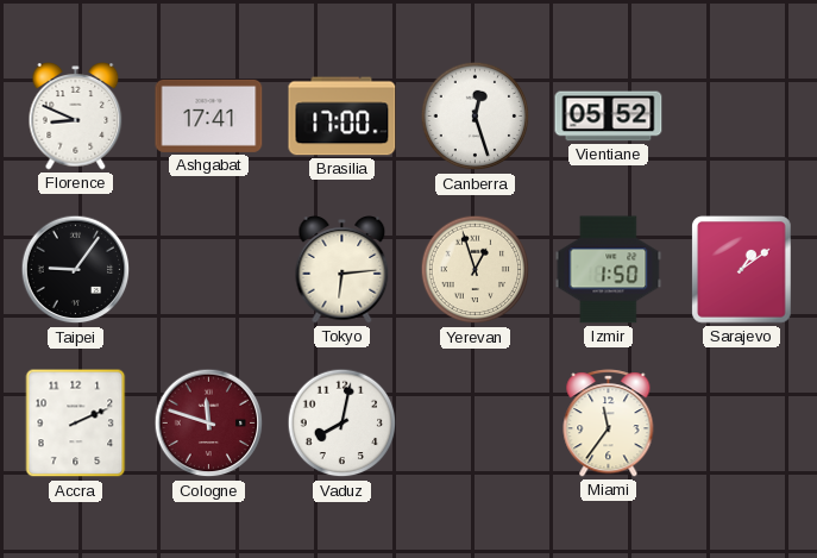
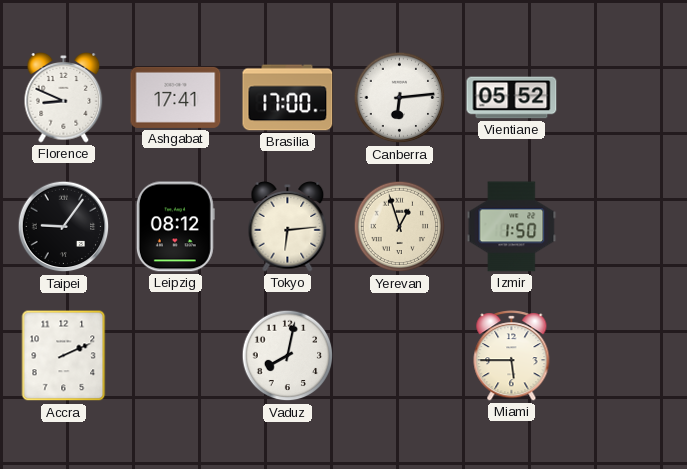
Canberra: 12:27 -> 6:14
Leipzig: none -> 08:12
Sarajevo: 1:09 -> none
Cologne: 11:48 -> none
Miami: 11:36 -> 5:45
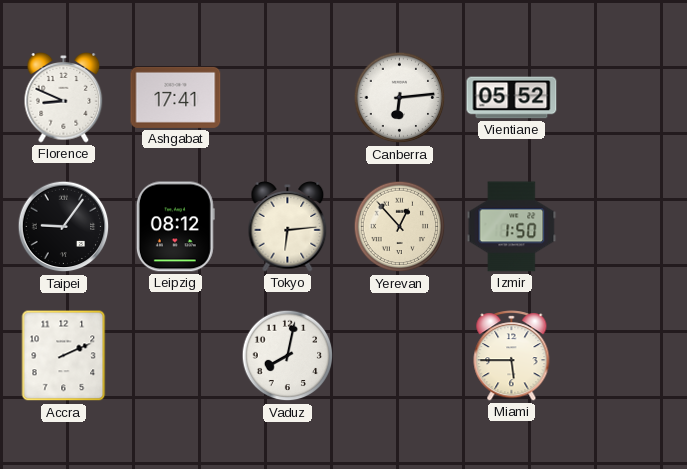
Brasilia: 17:00 -> none
Yerevan: 12:57 -> 12:53
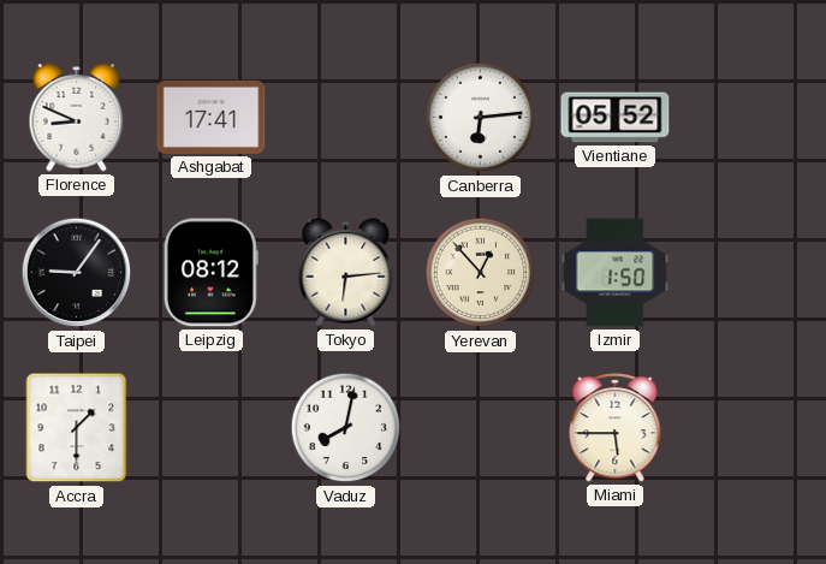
Accra: 2:11 -> 1:30
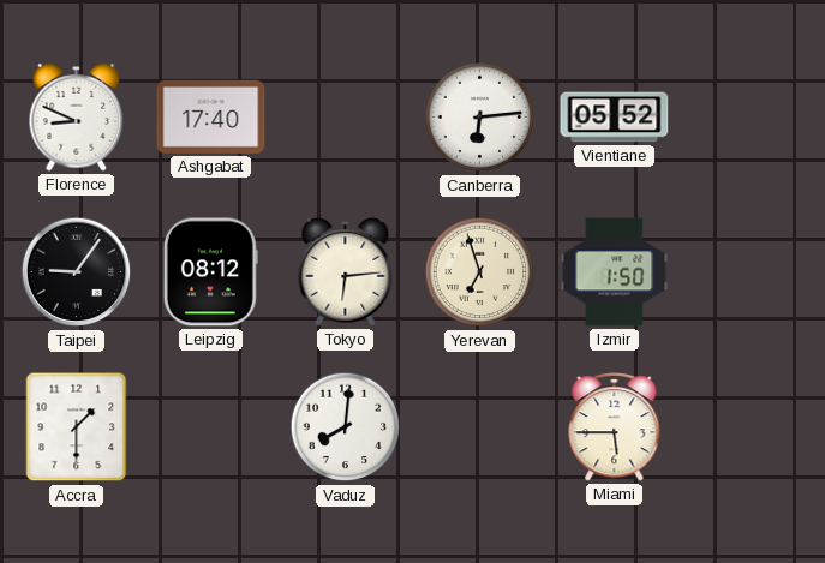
Ashgabat: 17:41 -> 17:40
Yerevan: 12:53 -> 6:57
Vaduz: 8:02 -> 8:01
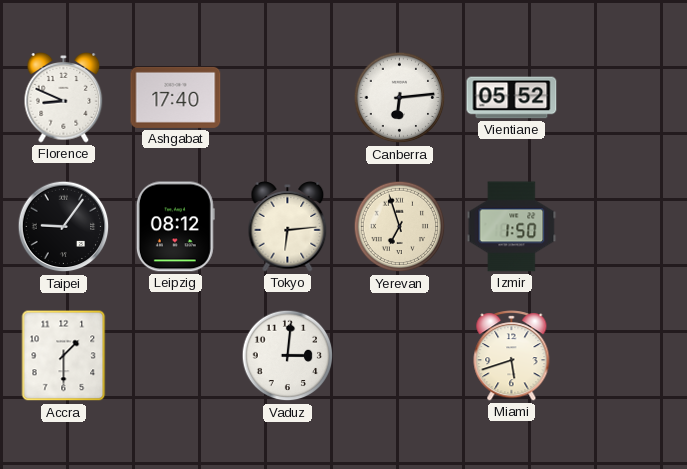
Vaduz: 8:01 -> 3:01
Miami: 5:45 -> 5:42
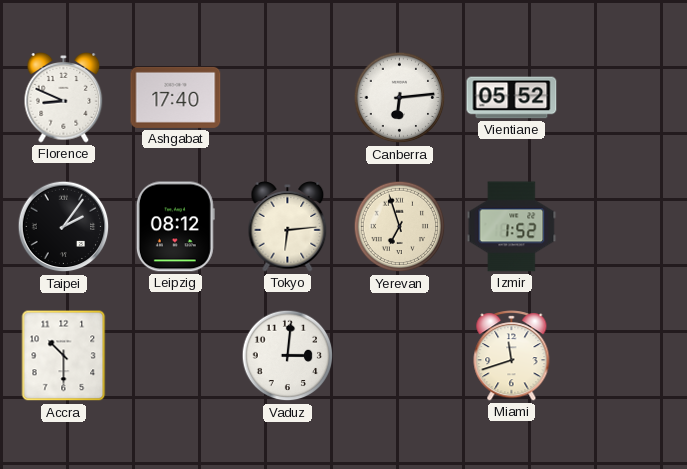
Taipei: 9:06 -> 2:06
Izmir: 1:50 -> 1:52
Accra: 1:30 -> 10:30
Miami: 5:42 -> 11:42
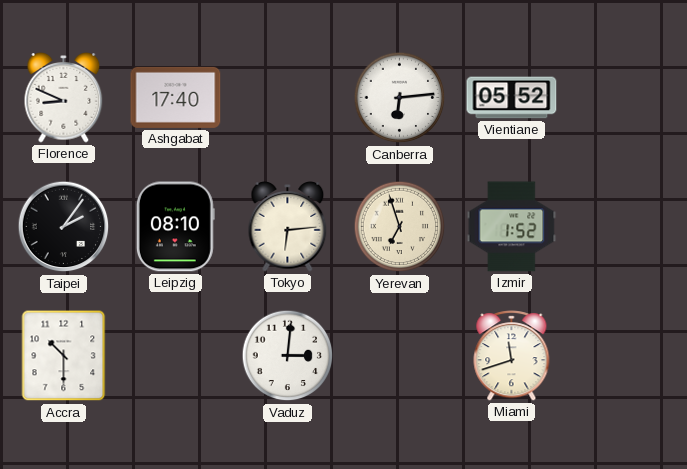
Leipzig: 08:12 -> 08:10
